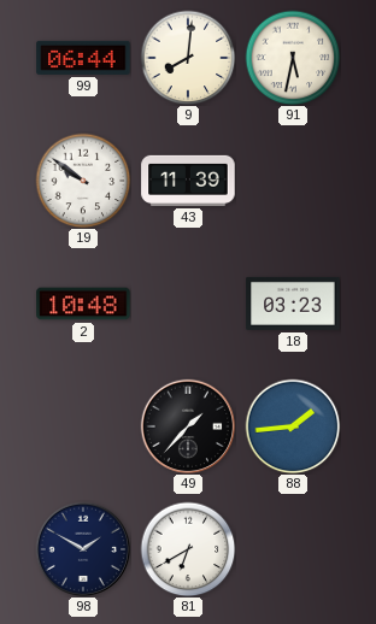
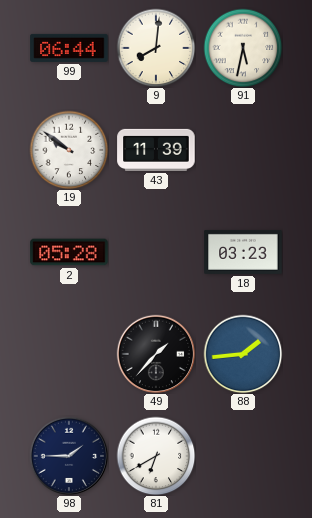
2: 10:48 -> 05:28
98: 1:50 -> 1:45
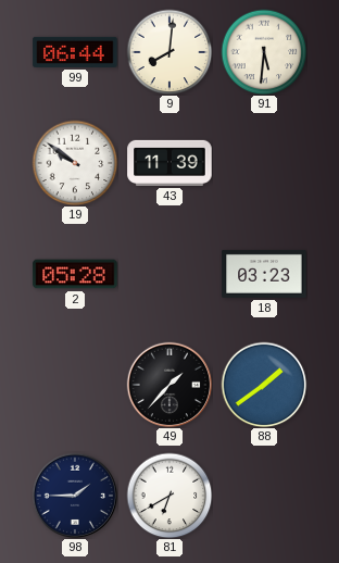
91: 5:32 -> 5:31
88: 1:44 -> 1:39
